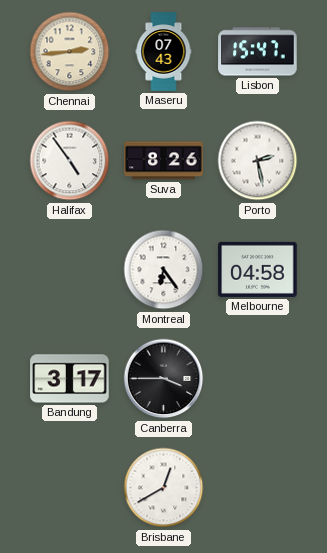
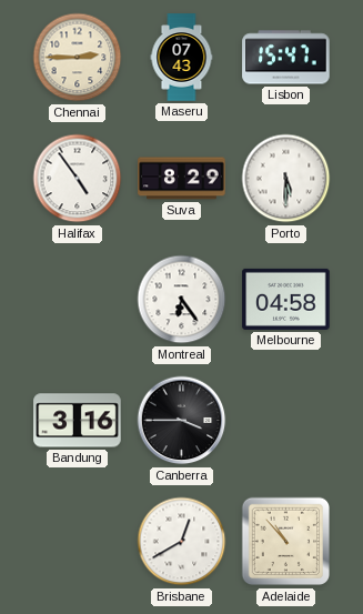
Chennai: 2:44 -> 2:45
Suva: 8:26 -> 8:29
Porto: 2:28 -> 5:30
Bandung: 3:17 -> 3:16
Adelaide: none -> 10:53
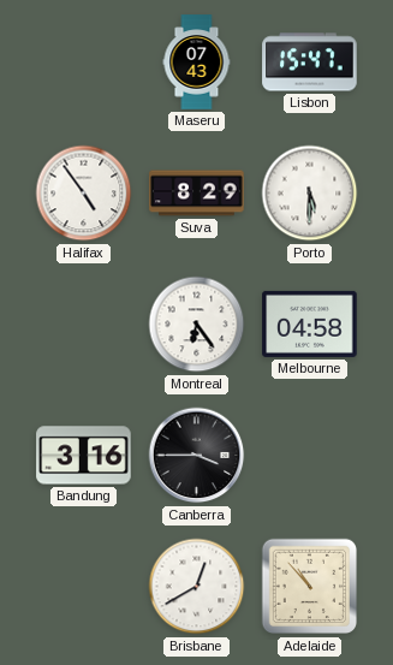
Chennai: 2:45 -> none
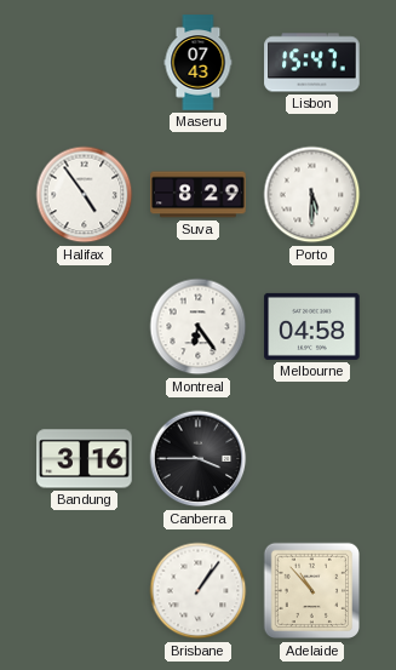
Brisbane: 12:40 -> 1:06
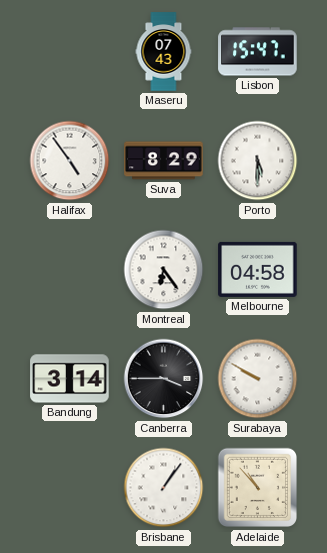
Bandung: 3:16 -> 3:14
Surabaya: none -> 9:50
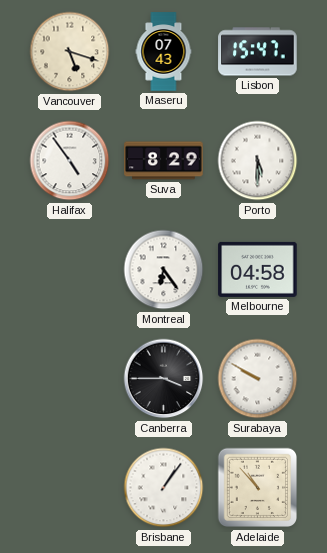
Vancouver: none -> 5:18
Bandung: 3:14 -> none
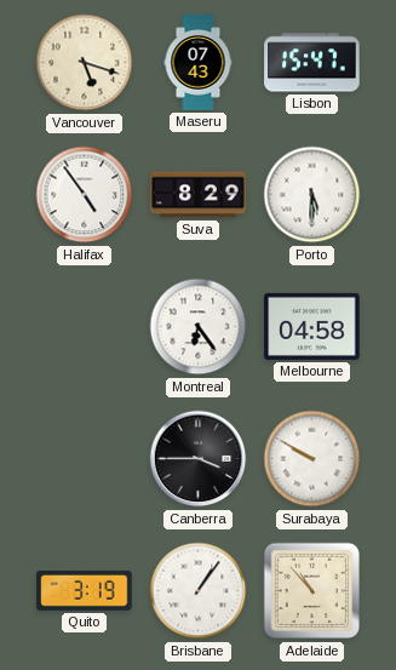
Quito: none -> 3:19
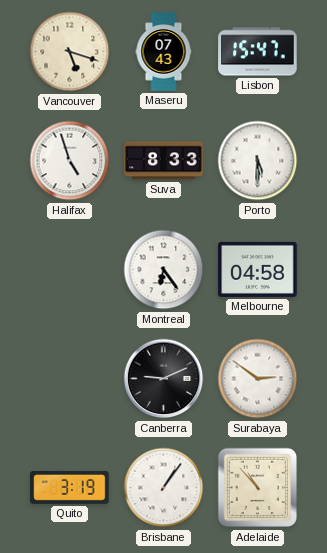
Halifax: 4:54 -> 4:57
Suva: 8:29 -> 8:33
Canberra: 3:45 -> 9:11
Surabaya: 9:50 -> 2:51
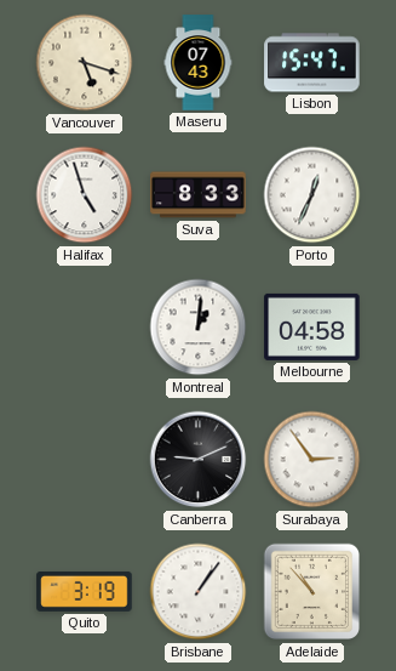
Porto: 5:30 -> 12:34
Montreal: 6:24 -> 1:01
Surabaya: 2:51 -> 2:54
